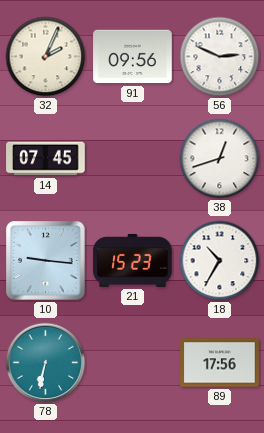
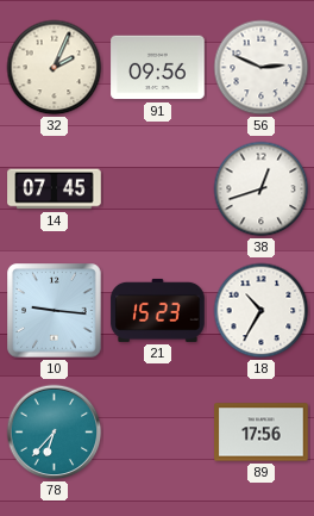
78: 6:32 -> 6:37
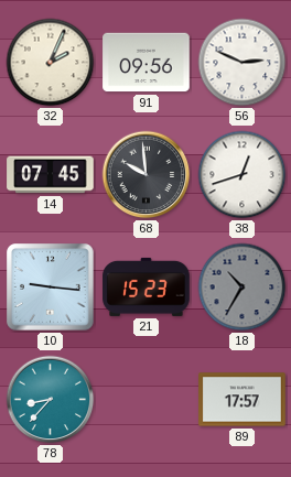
68: none -> 9:59
18 dial: white -> grey
78: 6:37 -> 8:37
89: 17:56 -> 17:57
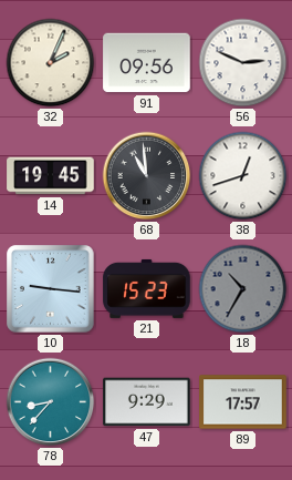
14: 07:45 -> 19:45
68: 9:59 -> 10:59
47: none -> 9:29
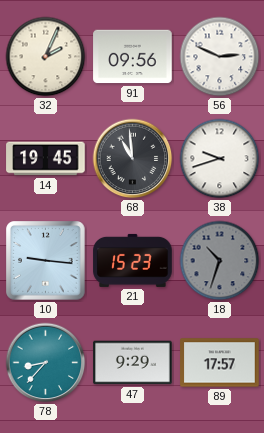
38: 12:42 -> 9:42
18: 10:35 -> 10:33
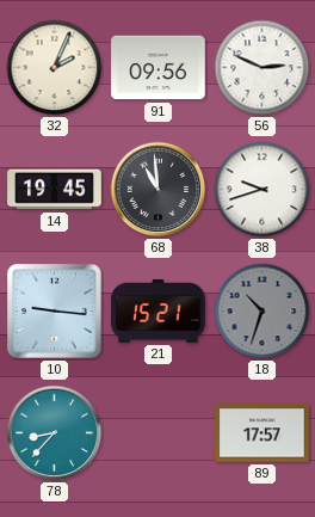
21: 15:23 -> 15:21
47: 9:29 -> none
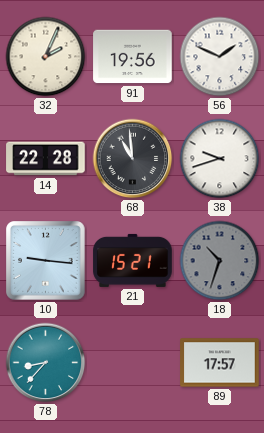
91: 09:56 -> 19:56
56: 2:49 -> 1:49
14: 19:45 -> 22:28
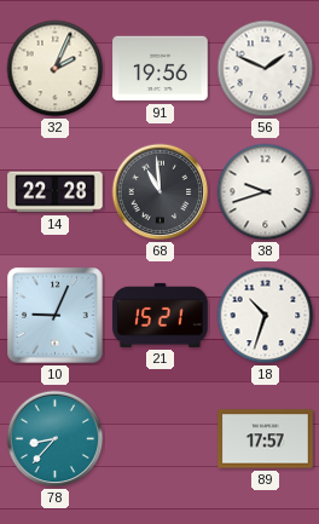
10: 9:16 -> 9:04
18 dial: grey -> white
